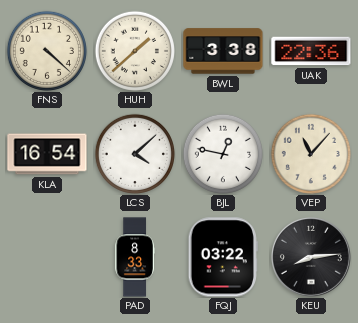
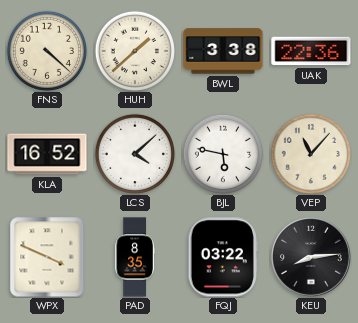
KLA: 16:54 -> 16:52
BJL: 12:47 -> 5:47
WPX: none -> 3:49
PAD: 8:33 -> 8:35
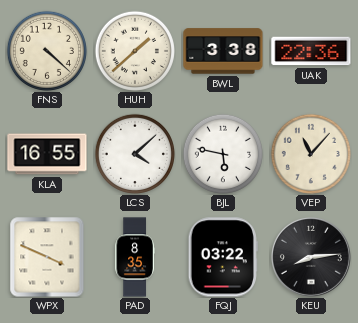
KLA: 16:52 -> 16:55
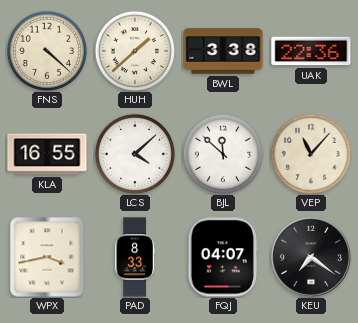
BJL: 5:47 -> 11:52
WPX: 3:49 -> 3:43
PAD: 8:35 -> 8:33
FQJ: 03:22 -> 04:07
KEU: 8:14 -> 7:21
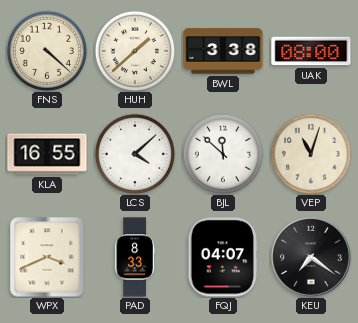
UAK: 22:36 -> 08:00
VEP: 11:07 -> 11:03
WPX: 3:43 -> 3:41
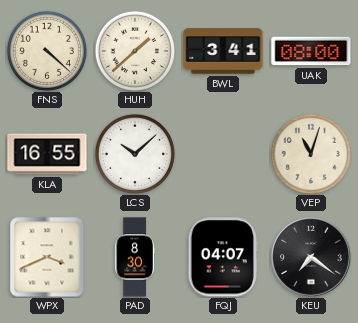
BWL: 3:38 -> 3:41
LCS: 4:08 -> 10:08
BJL: 11:52 -> none
PAD: 8:33 -> 8:30
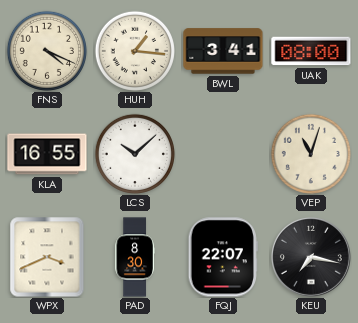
FNS: 4:22 -> 4:19
HUH: 1:38 -> 1:16
FQJ: 04:07 -> 22:07
KEU: 7:21 -> 7:17
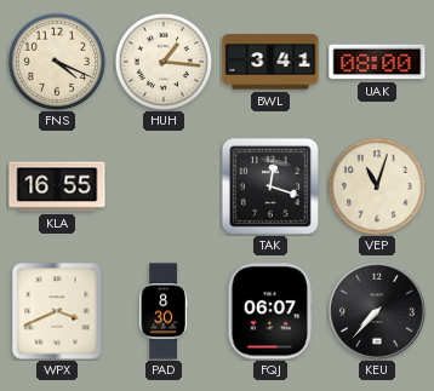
LCS: 10:08 -> none
TAK: none -> 12:18
FQJ: 22:07 -> 06:07
KEU: 7:17 -> 7:37
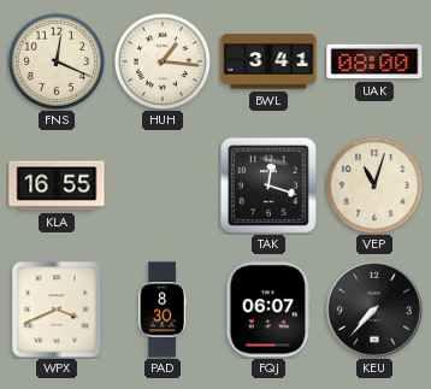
FNS: 4:19 -> 12:19
